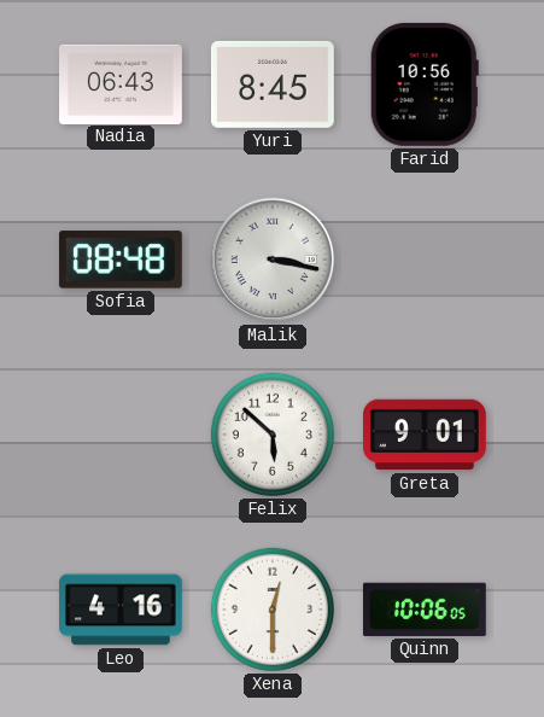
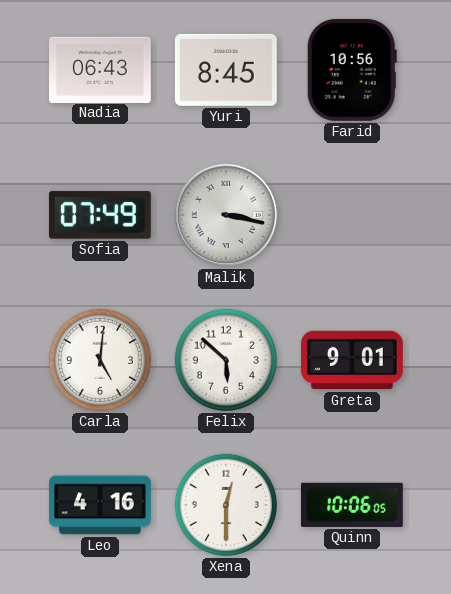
Sofia: 08:48 -> 07:49
Carla: none -> 5:01
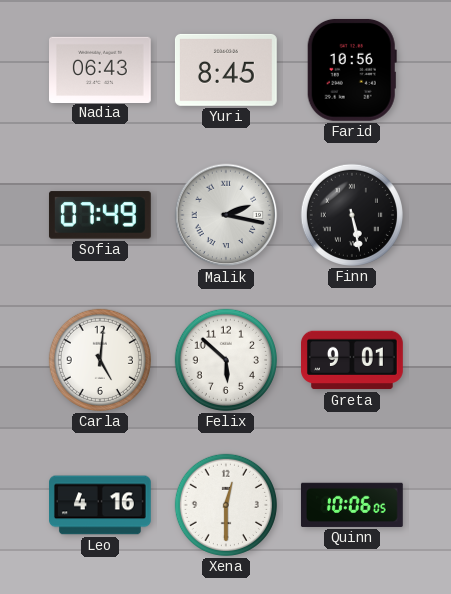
Malik: 3:17 -> 2:17
Finn: none -> 5:28
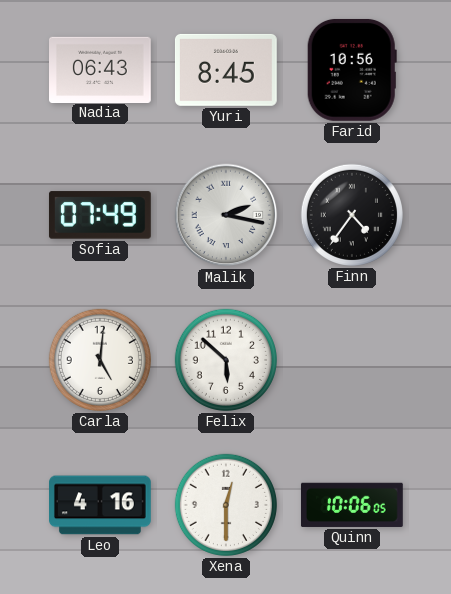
Finn: 5:28 -> 4:36
Greta: 9:01 -> none
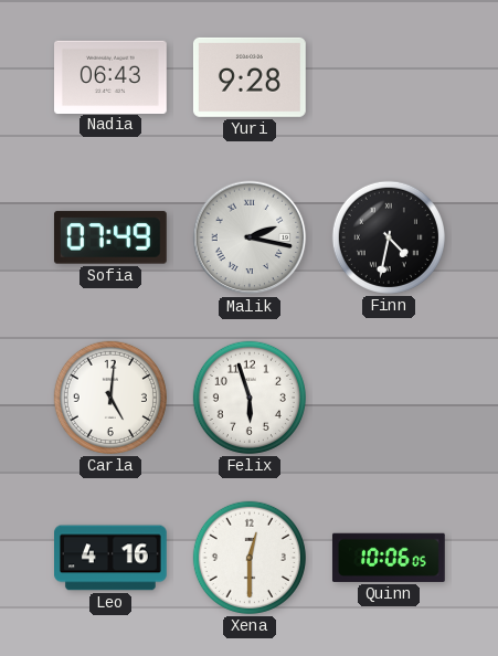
Yuri: 8:45 -> 9:28
Farid: 10:56 -> none
Finn: 4:36 -> 4:32
Felix: 5:52 -> 5:57
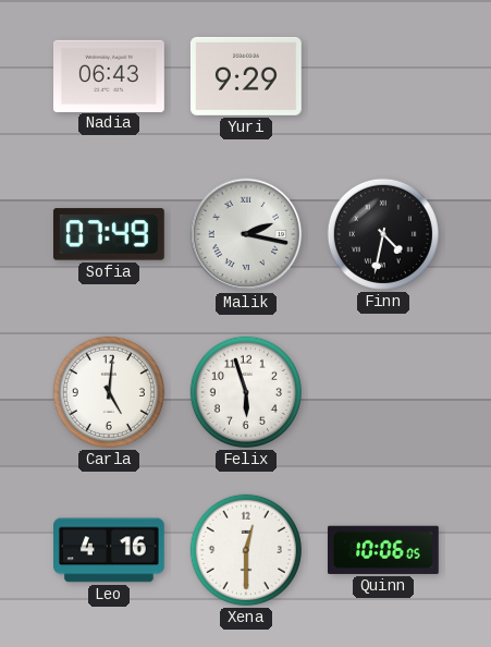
Yuri: 9:28 -> 9:29
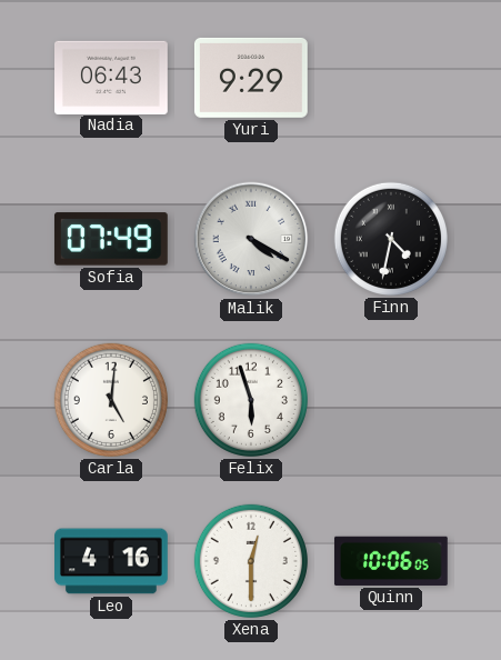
Malik: 2:17 -> 4:20
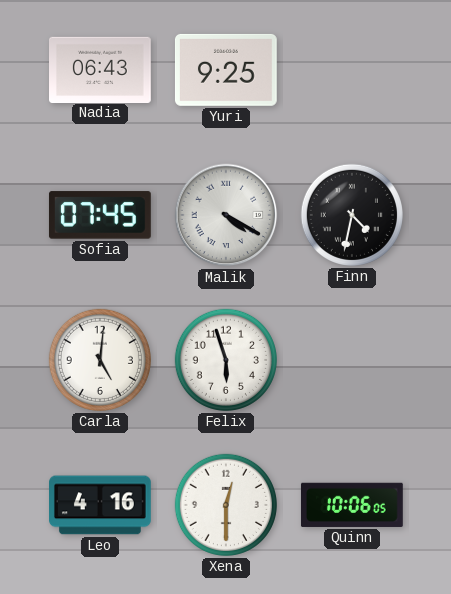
Yuri: 9:29 -> 9:25
Sofia: 07:49 -> 07:45
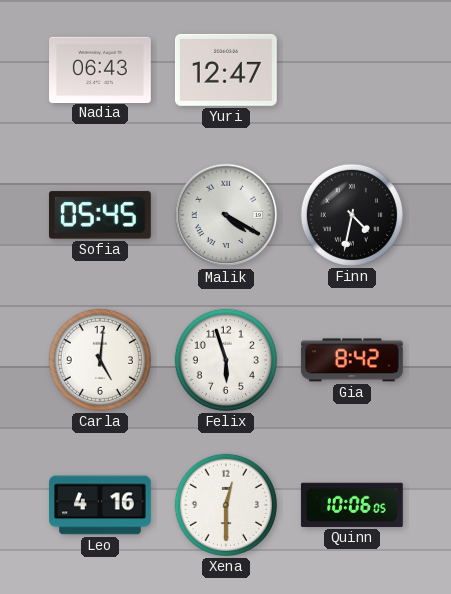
Yuri: 9:25 -> 12:47
Sofia: 07:45 -> 05:45
Gia: none -> 8:42
